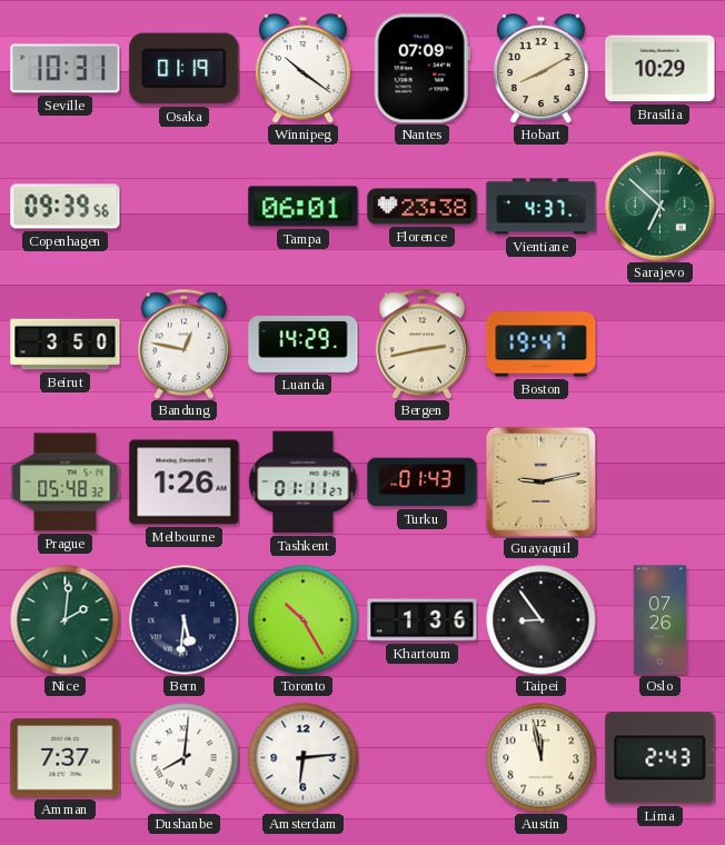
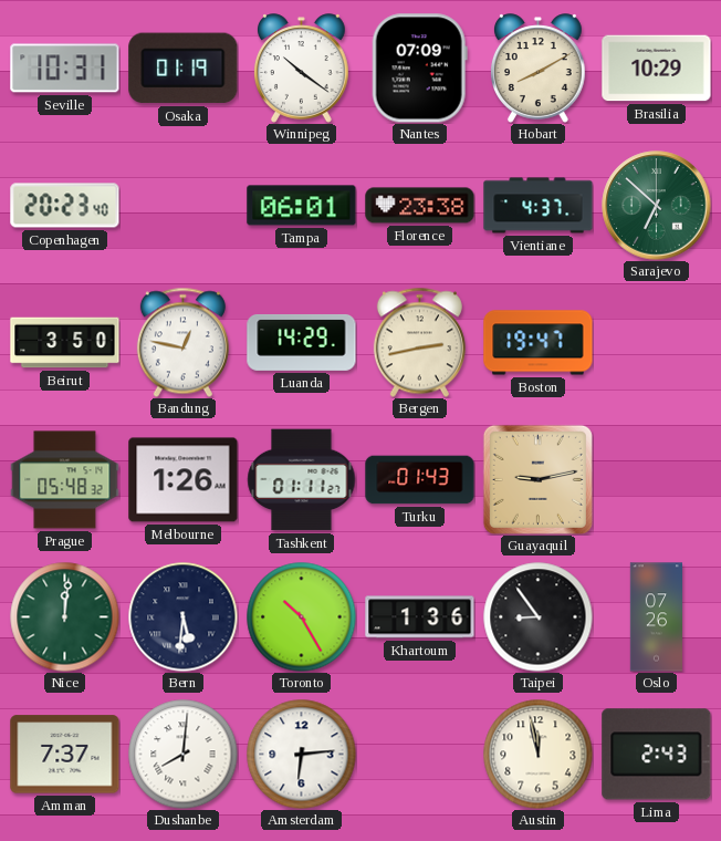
Copenhagen: 09:39 -> 20:23
Nice: 2:01 -> 12:01
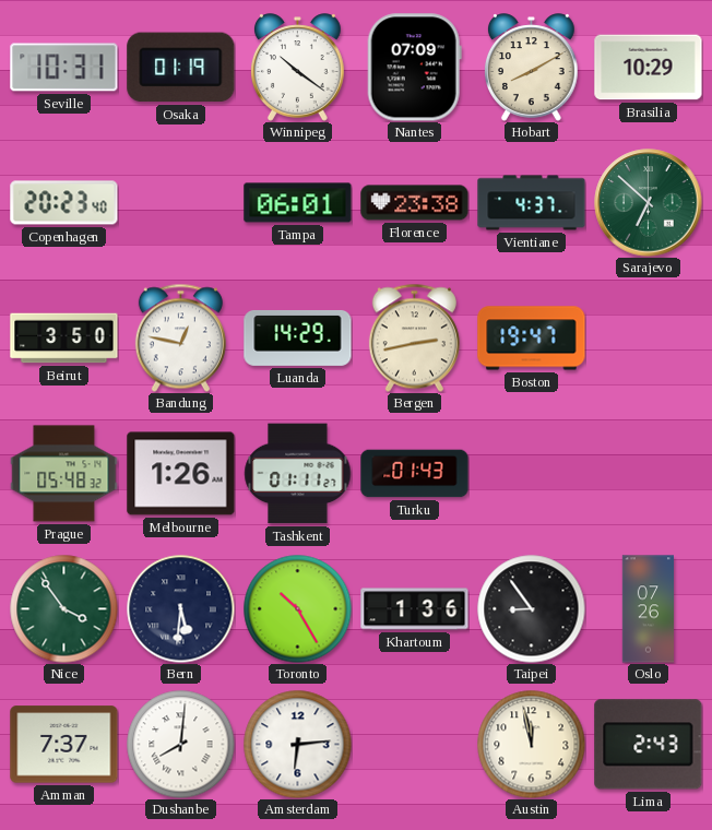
Guayaquil: 9:13 -> none
Nice: 12:01 -> 3:54
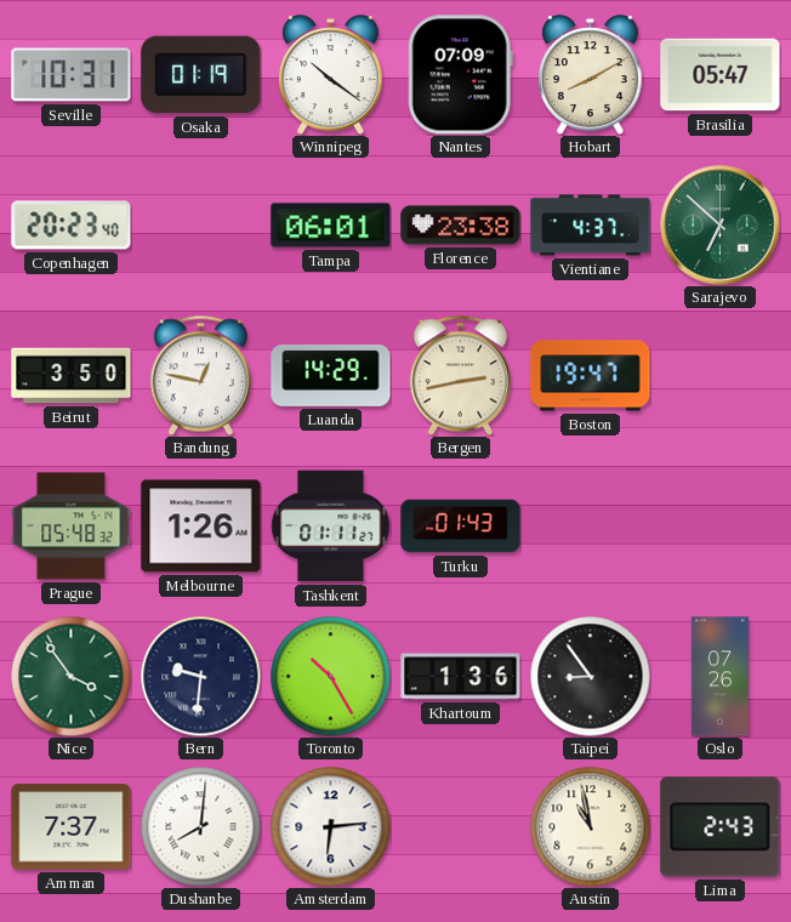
Brasilia: 10:29 -> 05:47
Bern: 5:31 -> 9:31
Austin: 11:58 -> 10:58
